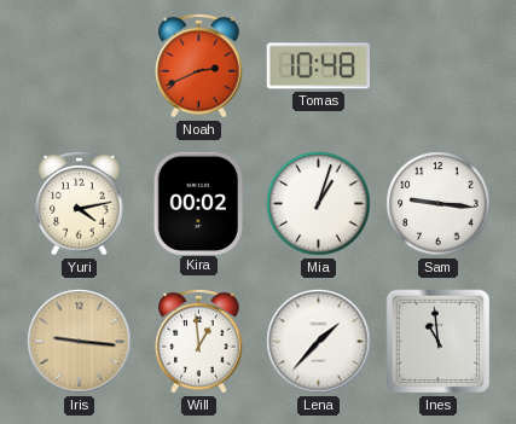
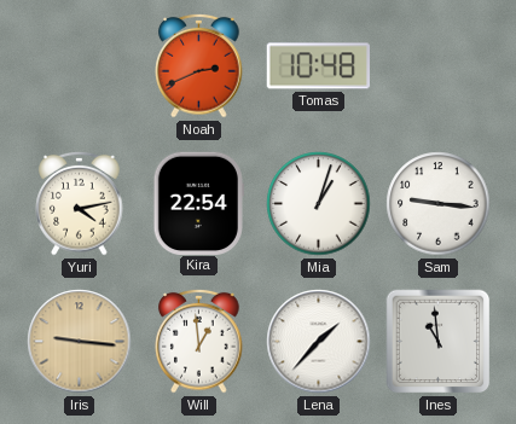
Kira: 00:02 -> 22:54
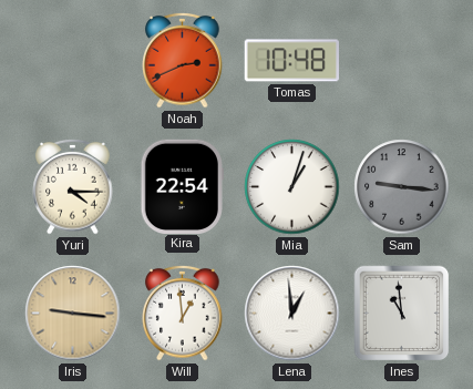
Yuri: 4:13 -> 4:15
Sam dial: white -> grey
Lena: 1:37 -> 12:59
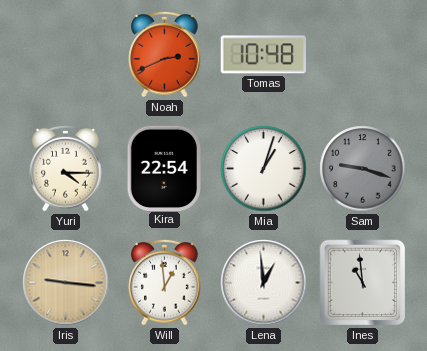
Sam: 9:16 -> 9:18
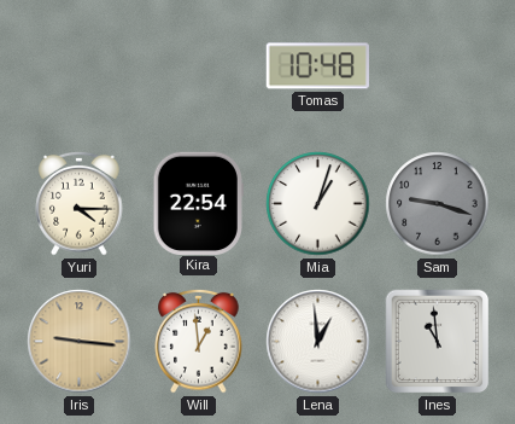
Noah: 2:41 -> none
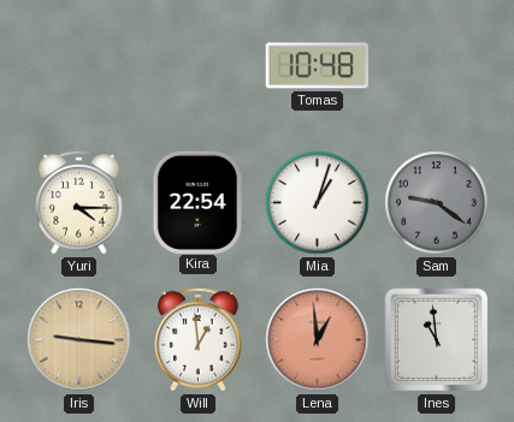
Sam: 9:18 -> 9:21
Lena dial: white -> salmon
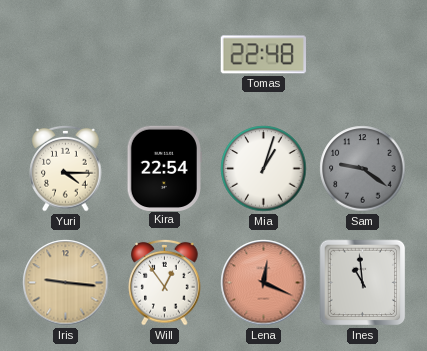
Tomas: 10:48 -> 22:48
Will: 12:59 -> 12:54
Lena: 12:59 -> 12:19
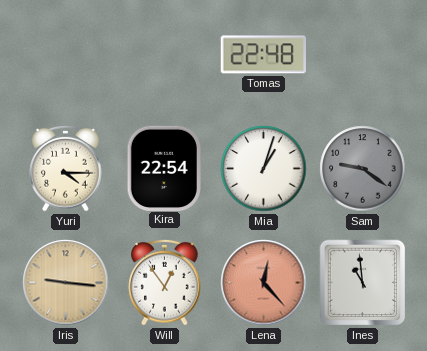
Lena: 12:19 -> 12:23
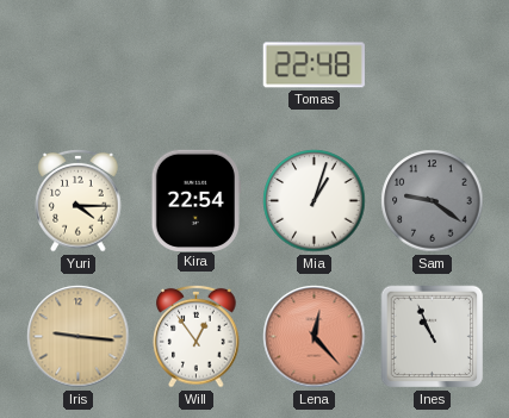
Ines: 10:59 -> 10:56
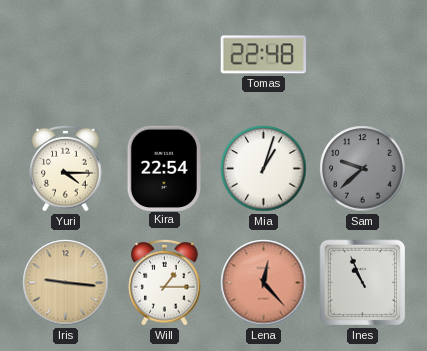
Sam: 9:21 -> 9:38
Will: 12:54 -> 1:15
